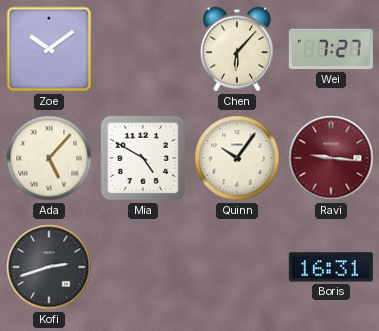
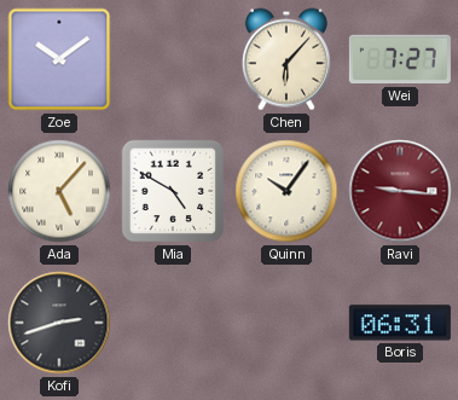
Boris: 16:31 -> 06:31
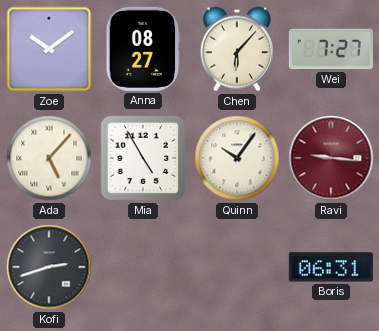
Anna: none -> 08:27
Mia: 4:50 -> 4:55
